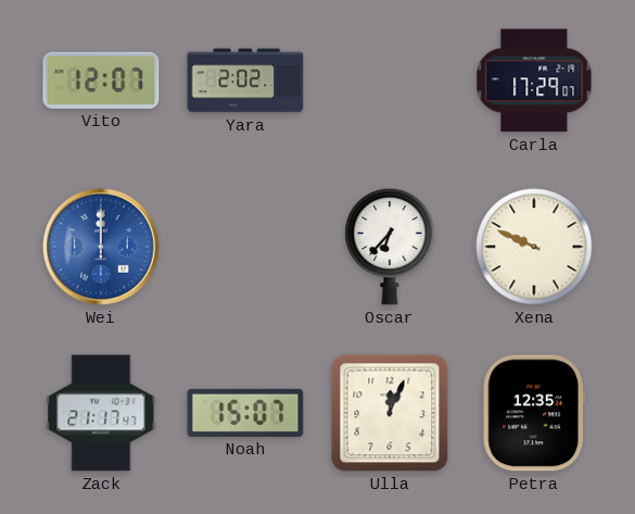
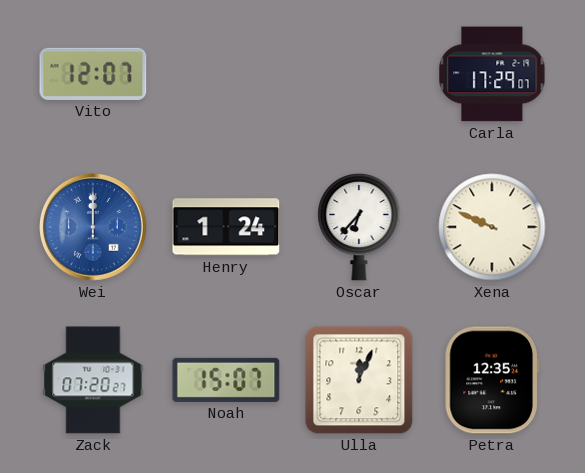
Yara: 2:02 -> none
Henry: none -> 1:24
Zack: 21:17 -> 07:20
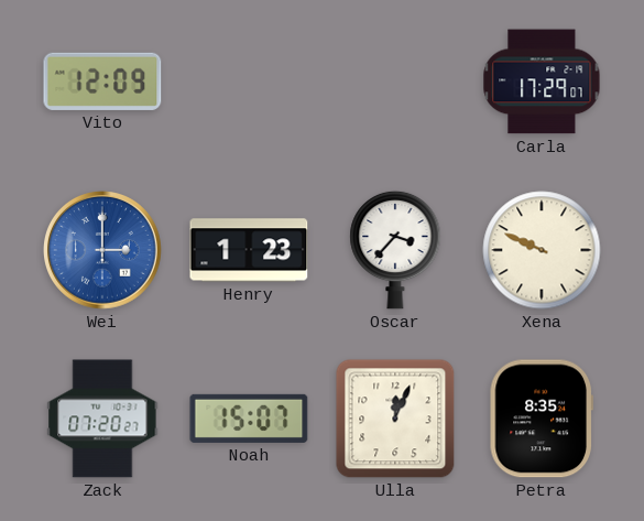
Vito: 12:07 -> 12:09
Wei: 12:00 -> 3:00
Henry: 1:24 -> 1:23
Oscar: 6:37 -> 3:37
Petra: 12:35 -> 8:35
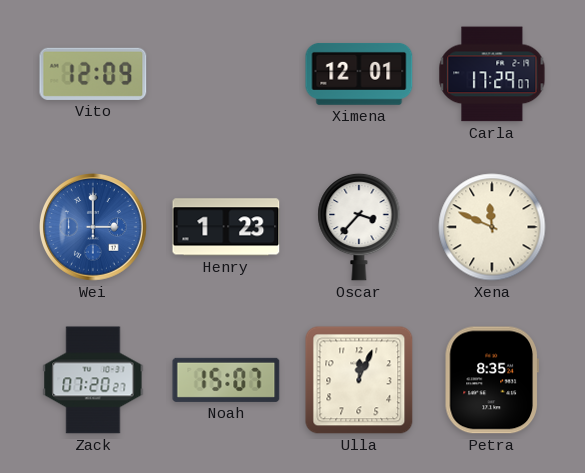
Ximena: none -> 12:01
Xena: 9:49 -> 11:49
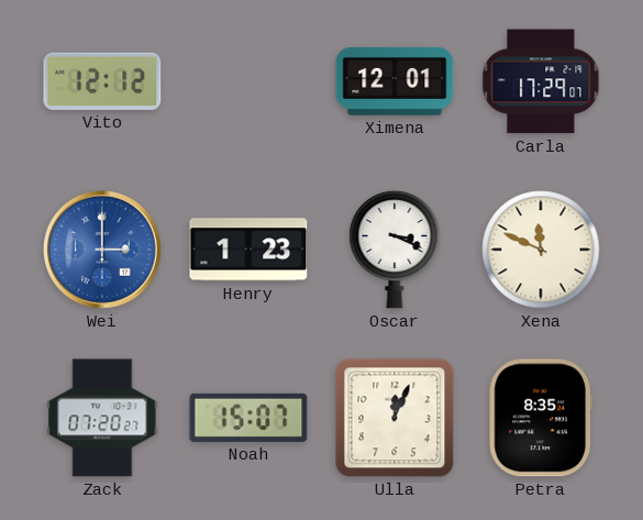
Vito: 12:09 -> 12:12
Oscar: 3:37 -> 3:19
